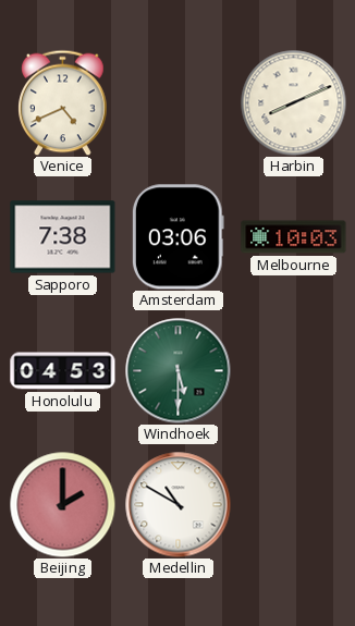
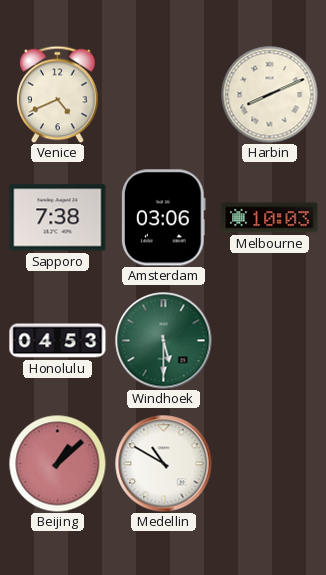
Beijing: 2:00 -> 1:08
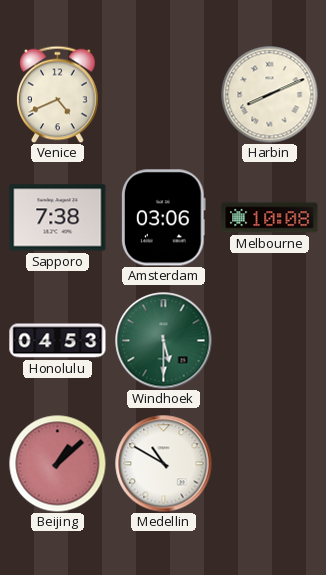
Melbourne: 10:03 -> 10:08
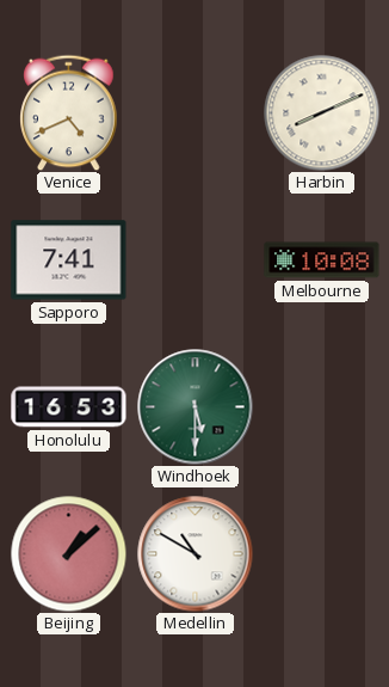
Sapporo: 7:38 -> 7:41
Amsterdam: 03:06 -> none
Honolulu: 04:53 -> 16:53
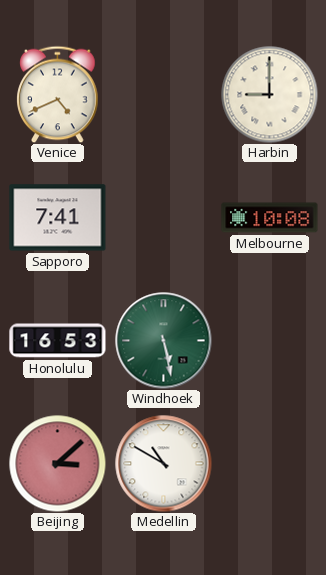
Harbin: 8:11 -> 9:00
Windhoek: 5:30 -> 5:28
Beijing: 1:08 -> 3:08
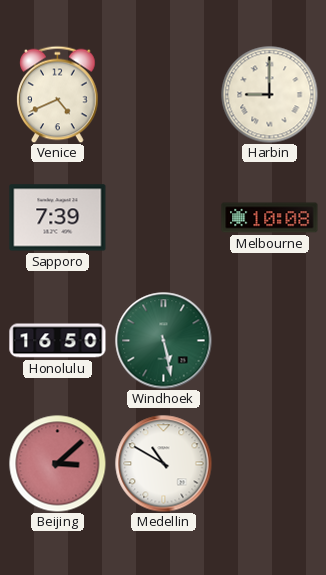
Sapporo: 7:41 -> 7:39
Honolulu: 16:53 -> 16:50
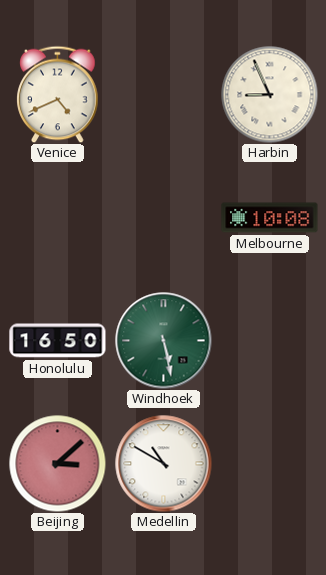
Harbin: 9:00 -> 8:56
Sapporo: 7:39 -> none
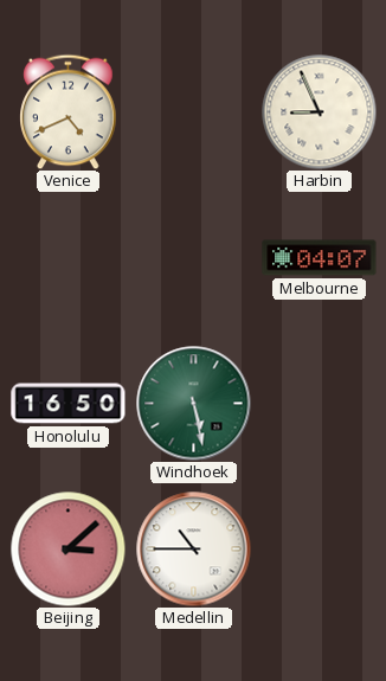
Melbourne: 10:08 -> 04:07
Medellin: 10:50 -> 10:45
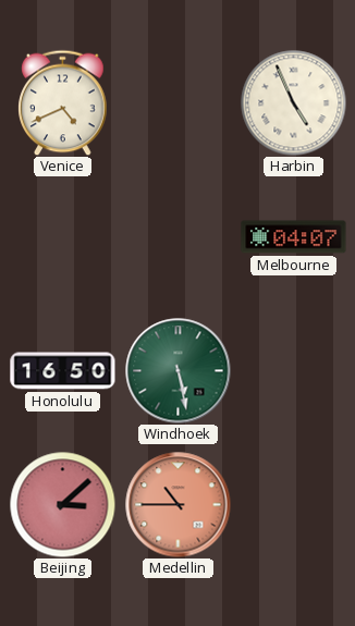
Harbin: 8:56 -> 4:56
Medellin dial: white -> salmon
